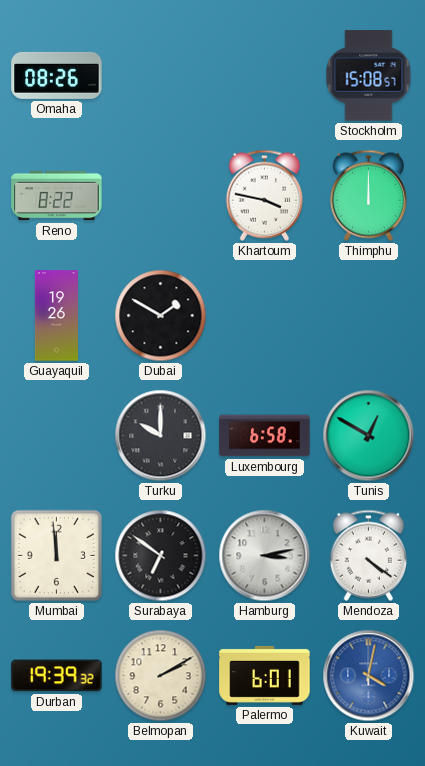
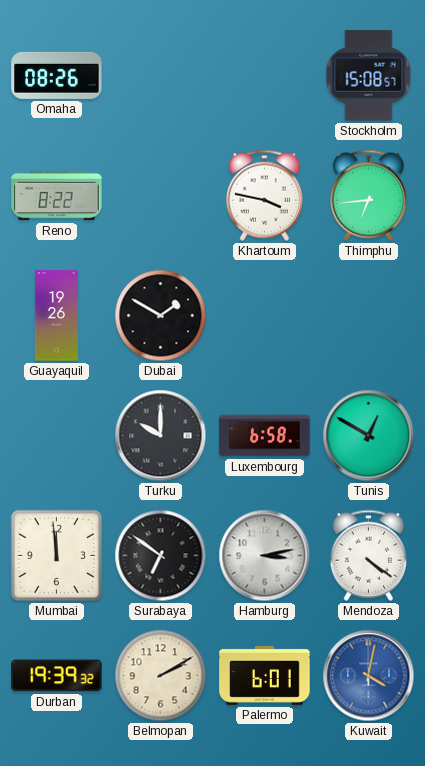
Thimphu: 12:00 -> 6:44
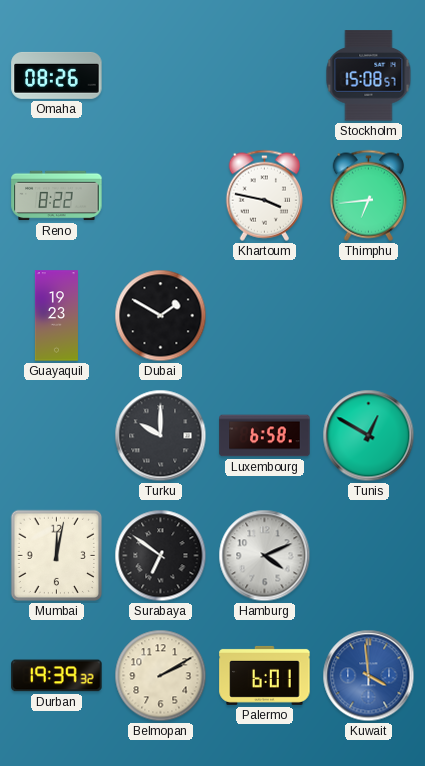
Guayaquil: 19:26 -> 19:23
Mumbai: 11:59 -> 12:02
Hamburg: 3:13 -> 4:11
Mendoza: 4:21 -> none
Kuwait: 4:02 -> 3:59
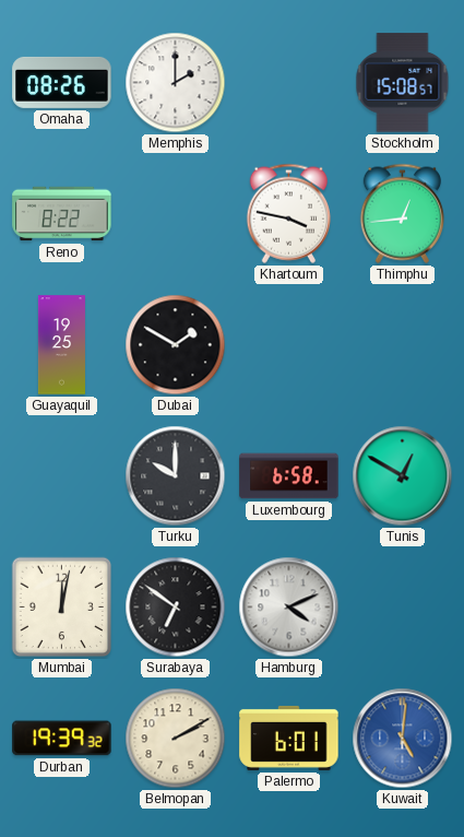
Memphis: none -> 2:00
Thimphu: 6:44 -> 12:44
Guayaquil: 19:23 -> 19:25
Kuwait: 3:59 -> 5:01
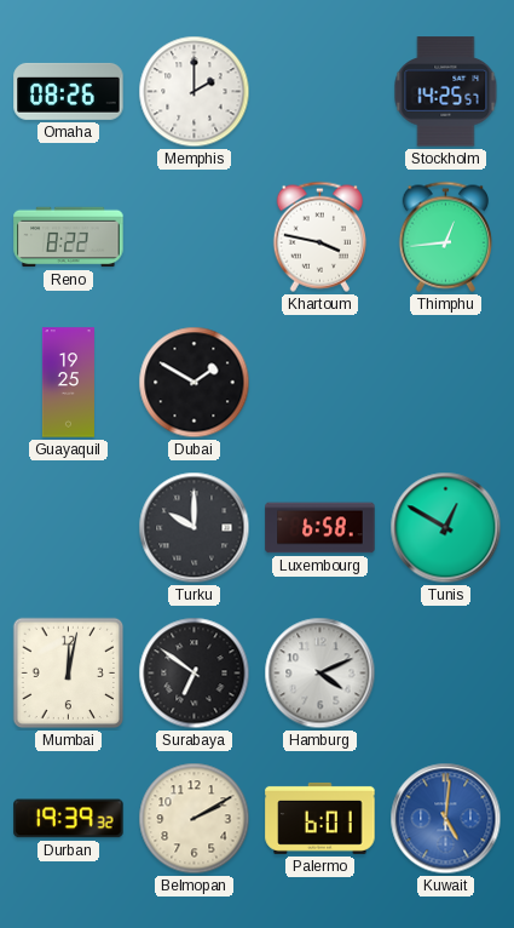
Stockholm: 15:08 -> 14:25
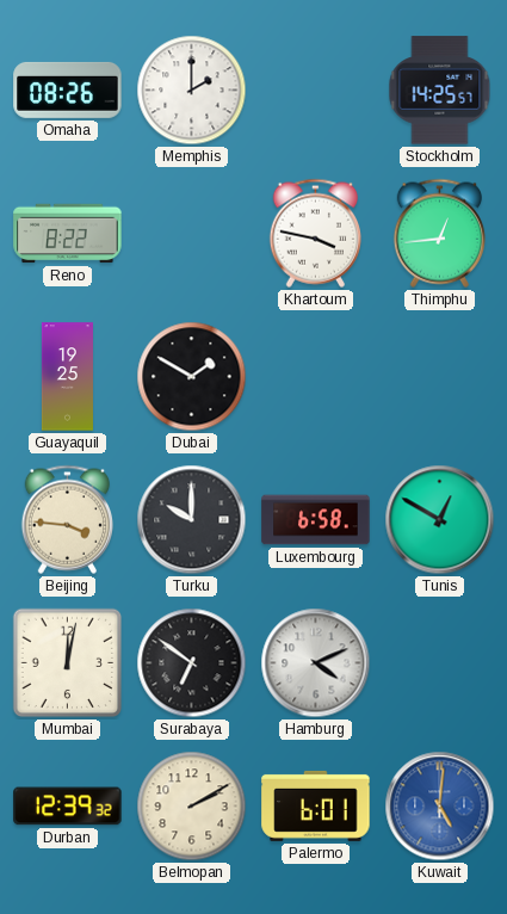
Beijing: none -> 3:46
Durban: 19:39 -> 12:39
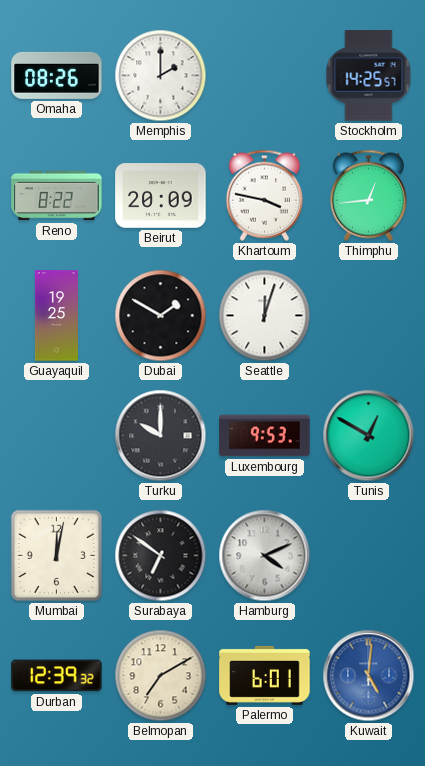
Beirut: none -> 20:09
Seattle: none -> 12:03
Beijing: 3:46 -> none
Luxembourg: 6:58 -> 9:53
Belmopan: 2:10 -> 7:10
